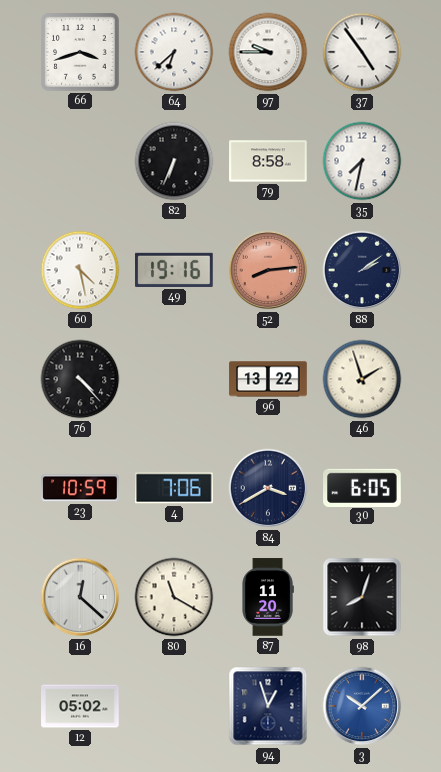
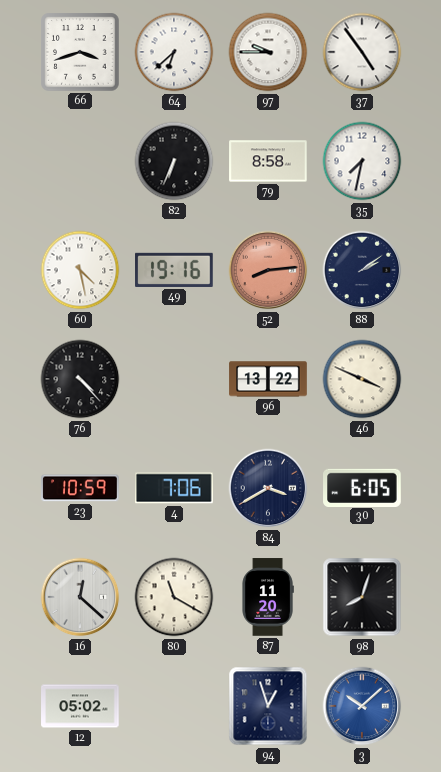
46: 1:57 -> 3:49
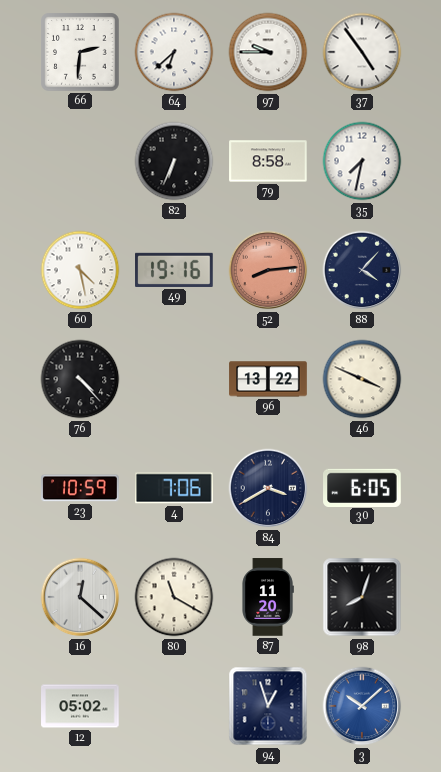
66: 3:42 -> 2:31
88: 2:09 -> 4:07
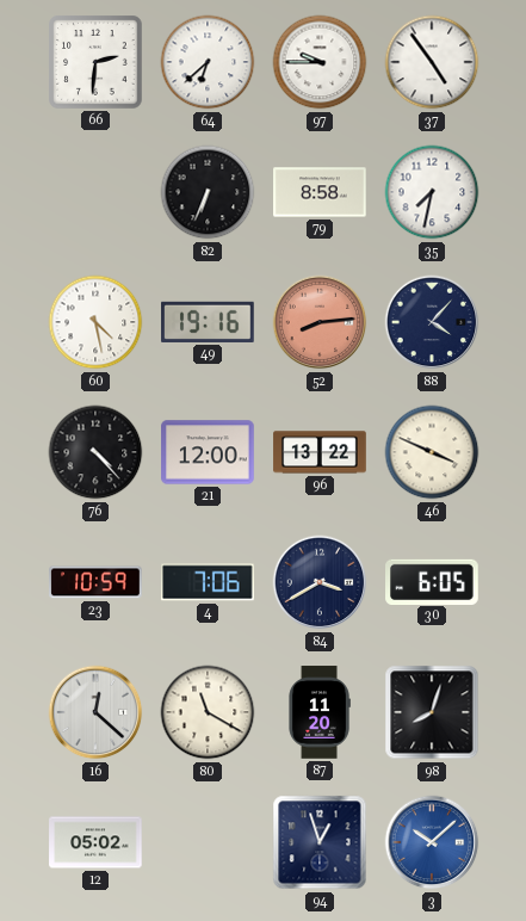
21: none -> 12:00
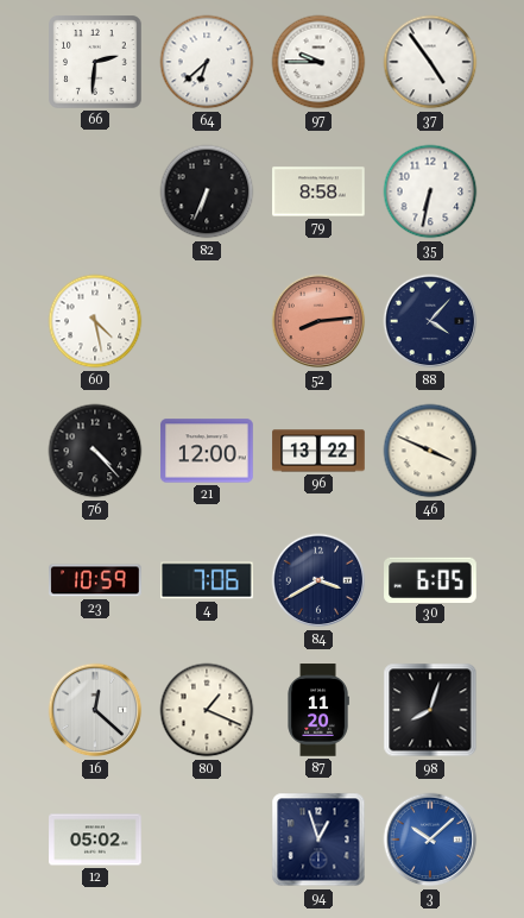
35: 7:32 -> 6:32
49: 19:16 -> none
80: 11:20 -> 1:19
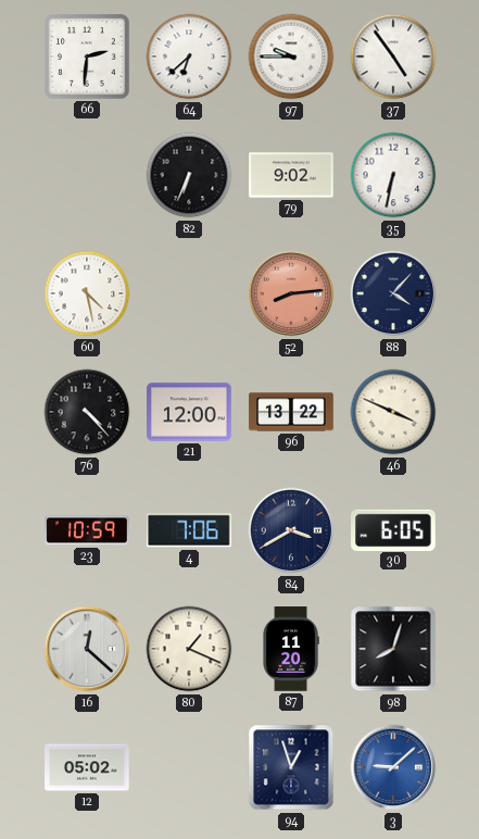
79: 8:58 -> 9:02
3: 10:08 -> 9:08
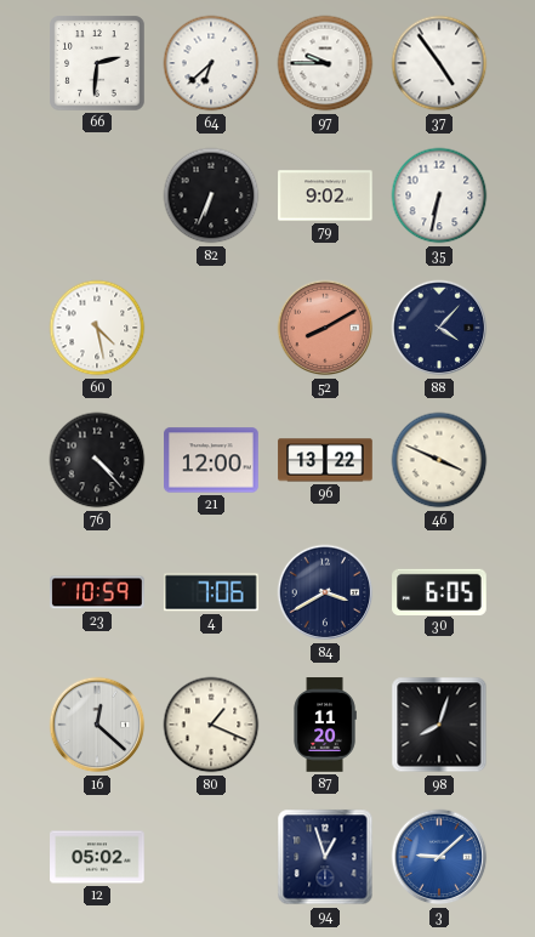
52: 8:14 -> 8:10
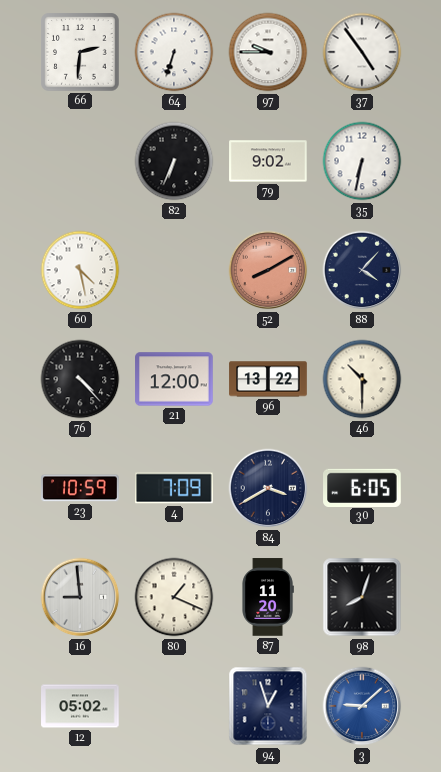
64: 6:38 -> 6:33
46: 3:49 -> 10:30
4: 7:06 -> 7:09
16: 12:22 -> 8:59
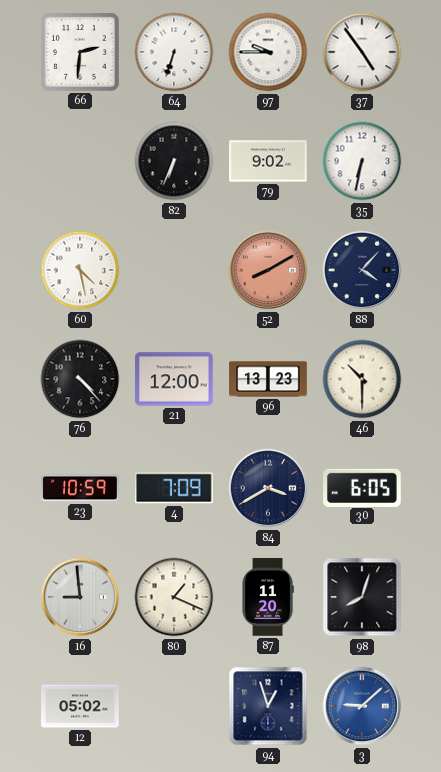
96: 13:22 -> 13:23
